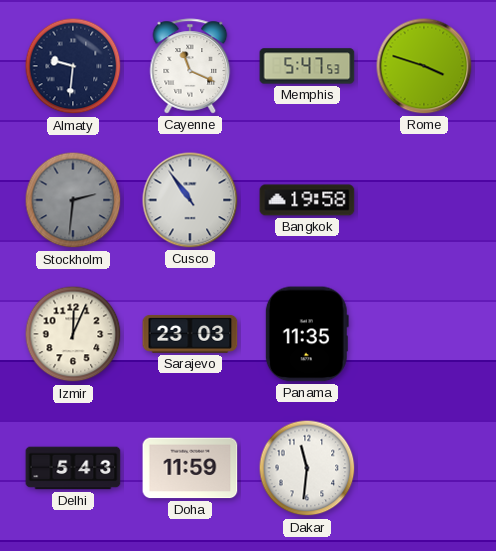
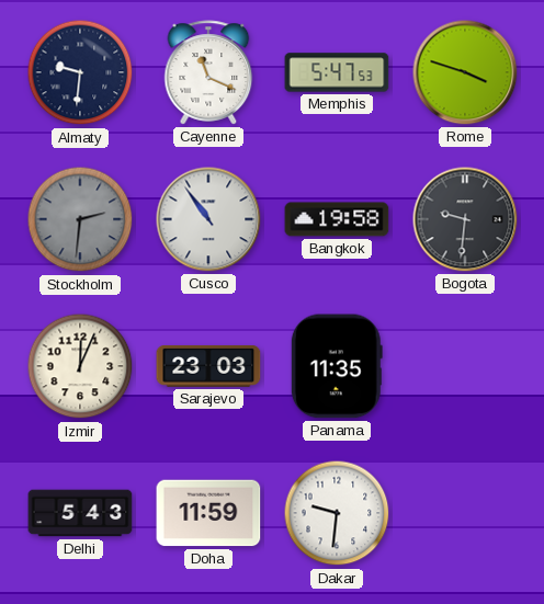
Bogota: none -> 9:31
Dakar: 11:31 -> 9:31
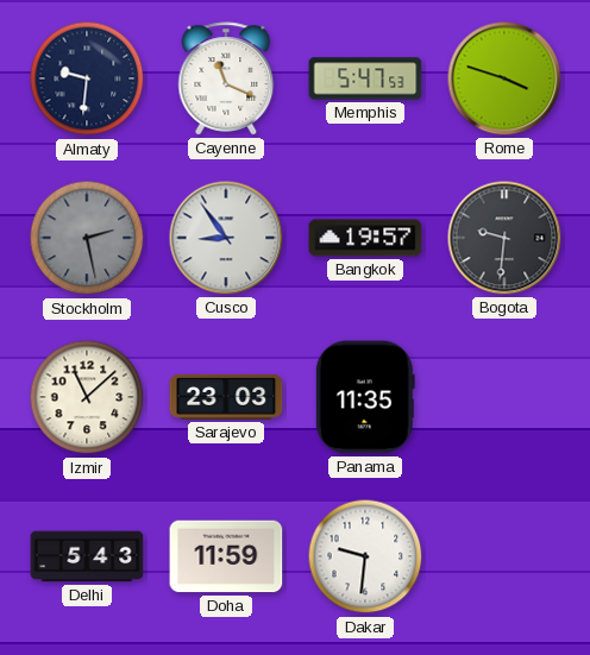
Stockholm: 2:31 -> 2:28
Cusco: 10:54 -> 8:54
Bangkok: 19:58 -> 19:57
Izmir: 12:04 -> 11:08
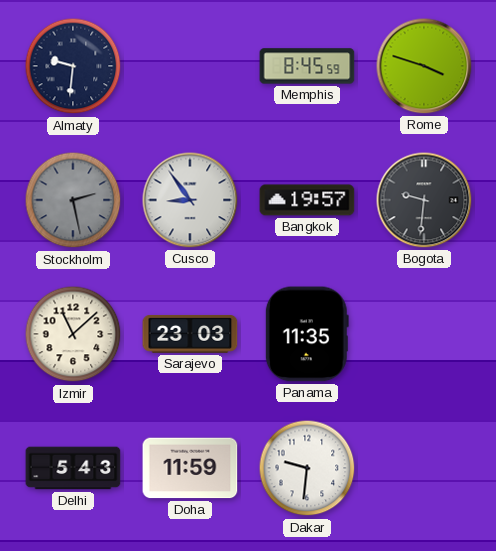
Cayenne: 11:19 -> none
Memphis: 5:47 -> 8:45
